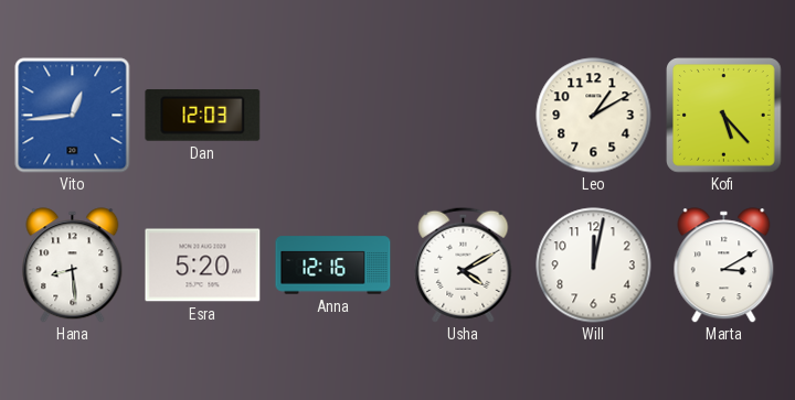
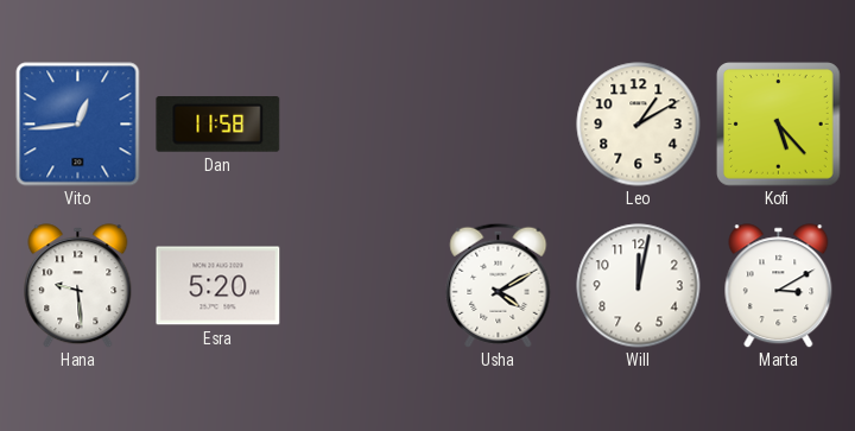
Dan: 12:03 -> 11:58
Hana: 8:29 -> 9:29
Anna: 12:16 -> none
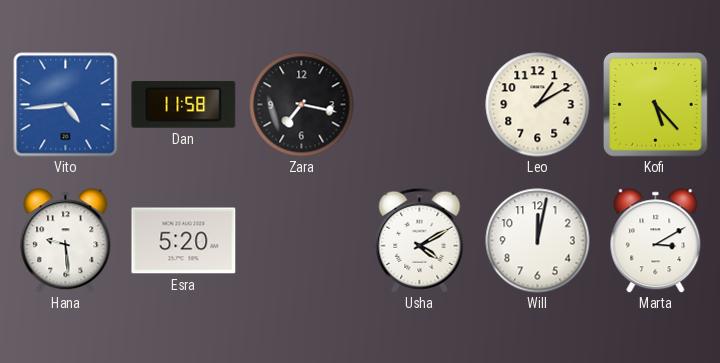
Vito: 12:44 -> 4:44
Zara: none -> 7:17
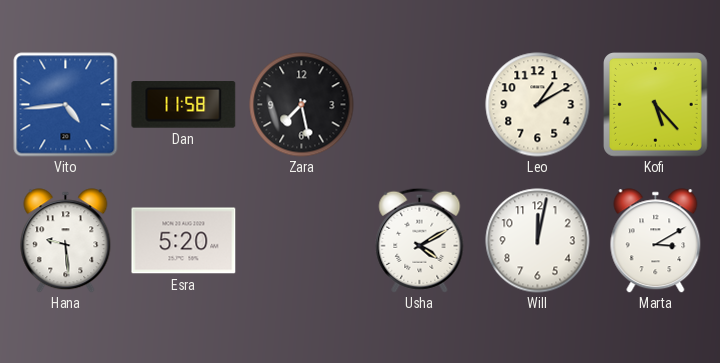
Zara: 7:17 -> 7:28
